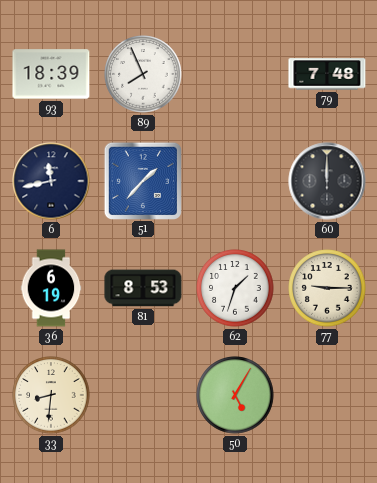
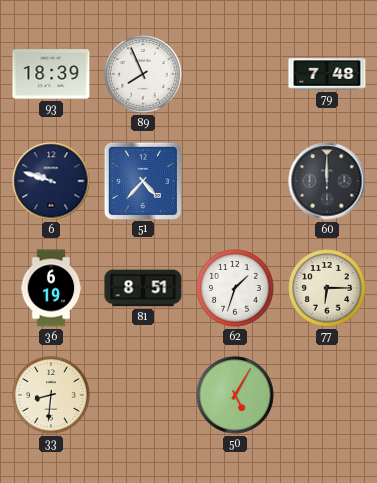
6: 11:43 -> 9:48
51: 1:37 -> 4:37
81: 8:53 -> 8:51
77: 9:15 -> 6:15
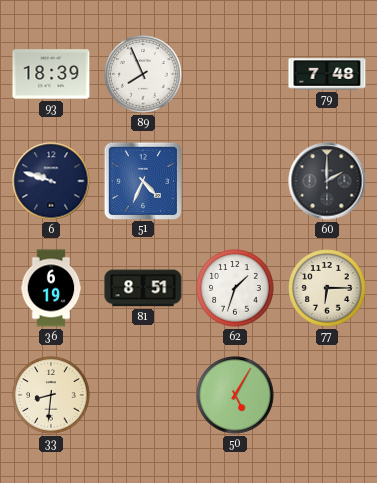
51: 4:37 -> 4:34
60: 12:00 -> 2:00
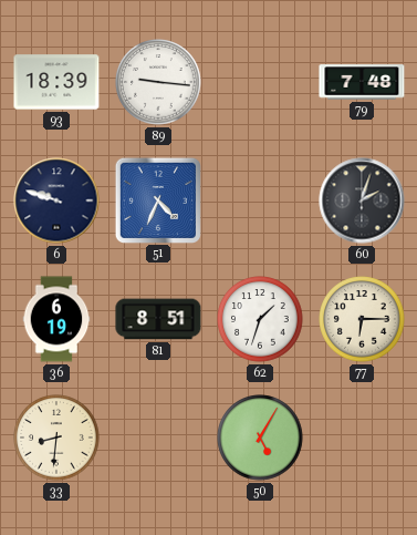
89: 7:56 -> 9:16
60: 2:00 -> 2:03
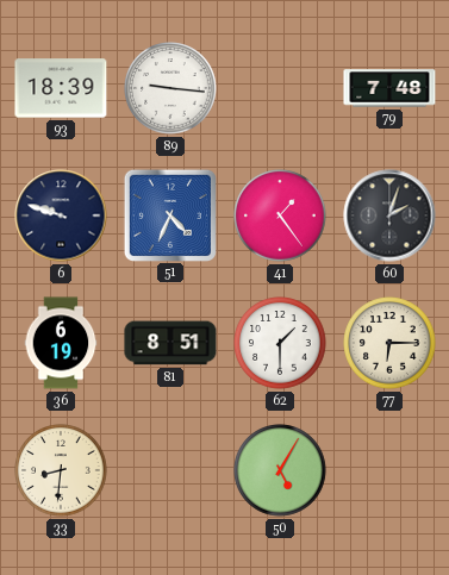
41: none -> 1:24
62: 1:33 -> 1:30
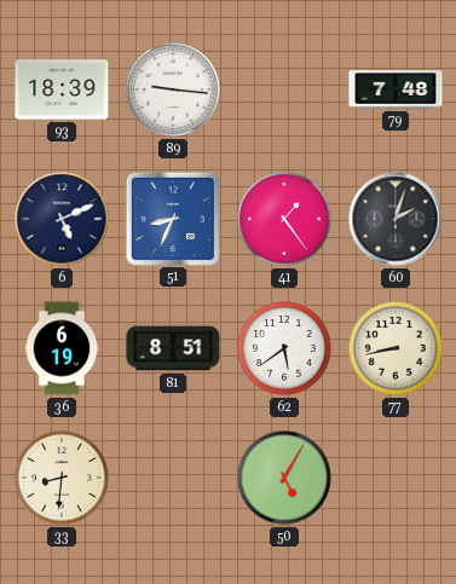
6: 9:48 -> 5:11
51: 4:34 -> 8:34
62: 1:30 -> 5:39
77: 6:15 -> 8:43
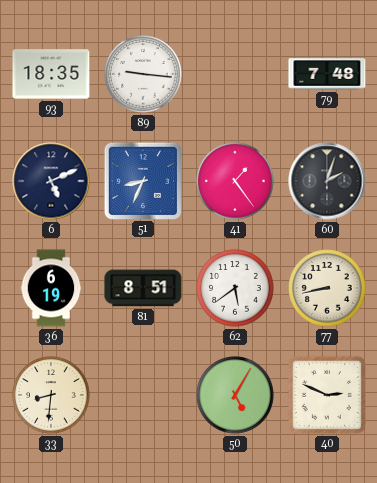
93: 18:39 -> 18:35
40: none -> 2:49
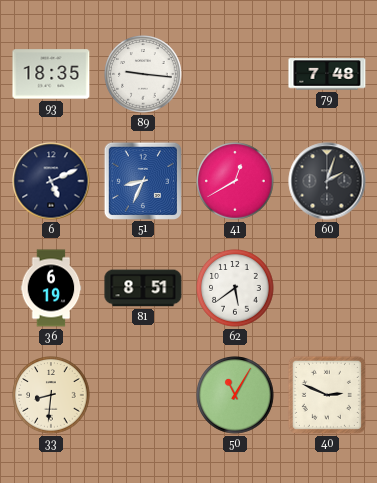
41: 1:24 -> 12:40
77: 8:43 -> none
50: 5:05 -> 11:05
